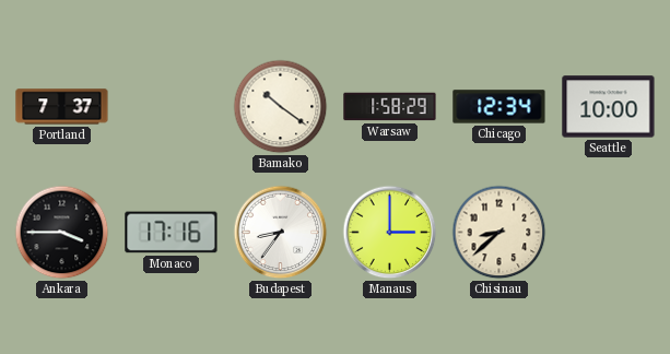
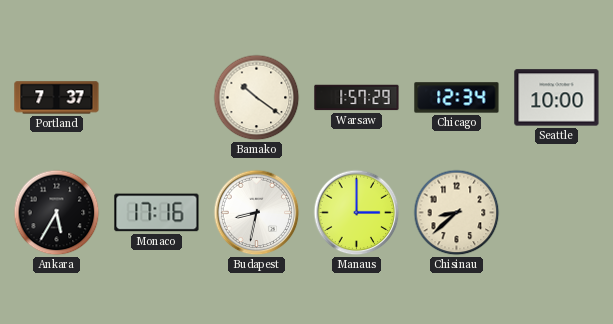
Warsaw: 1:58 -> 1:57
Ankara: 3:45 -> 5:35
Budapest: 8:36 -> 8:32
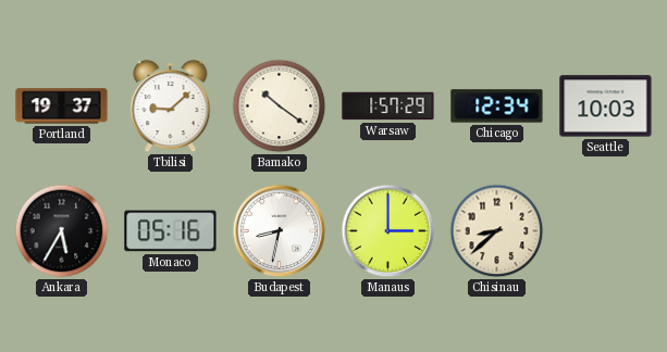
Portland: 7:37 -> 19:37
Tbilisi: none -> 9:08
Seattle: 10:00 -> 10:03
Monaco: 17:16 -> 05:16
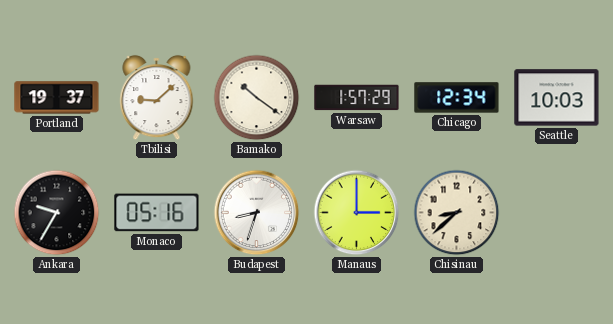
Ankara: 5:35 -> 9:35
Budapest: 8:32 -> 8:33
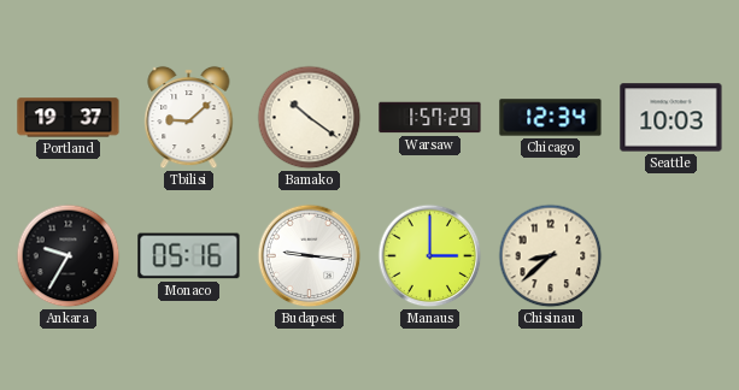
Budapest: 8:33 -> 9:16
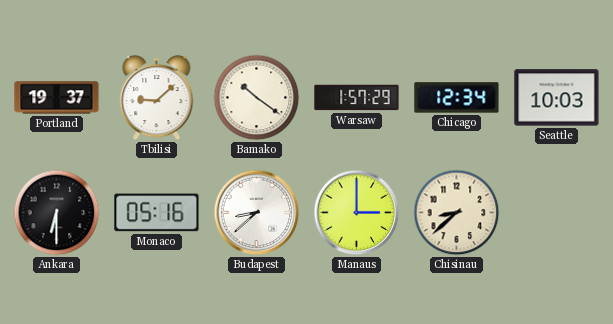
Ankara: 9:35 -> 6:30
Budapest: 9:16 -> 8:38
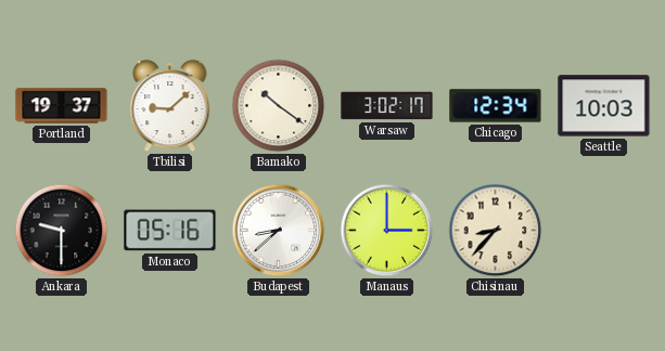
Warsaw: 1:57 -> 3:02
Ankara: 6:30 -> 9:30
Chisinau: 8:38 -> 8:37
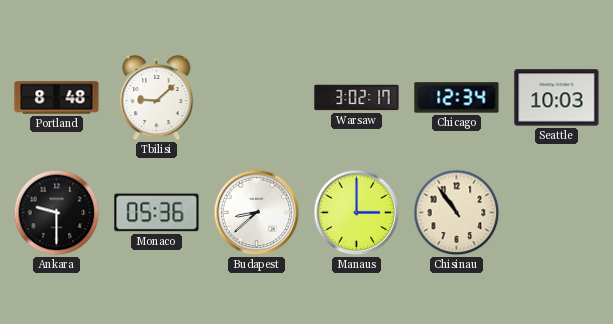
Portland: 19:37 -> 8:48
Bamako: 10:21 -> none
Monaco: 05:16 -> 05:36
Chisinau: 8:37 -> 10:54
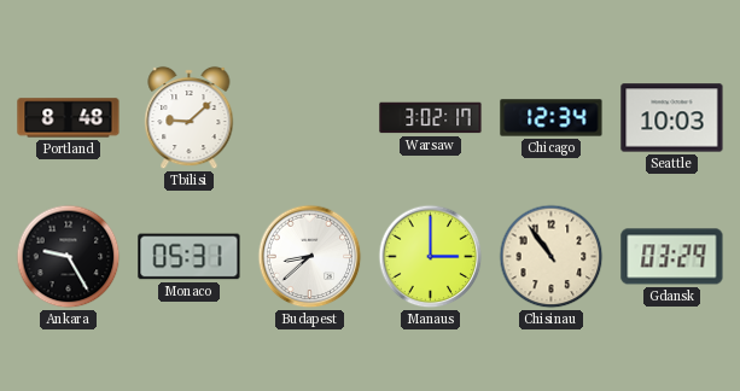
Ankara: 9:30 -> 9:25
Monaco: 05:36 -> 05:31
Gdansk: none -> 03:29
